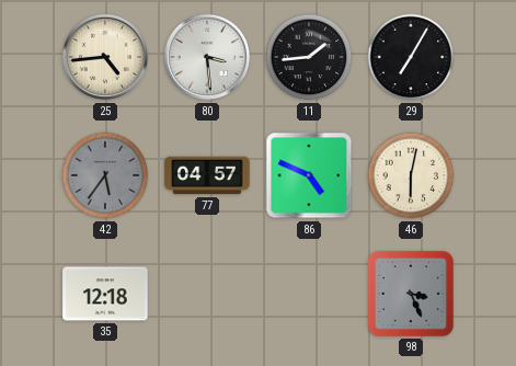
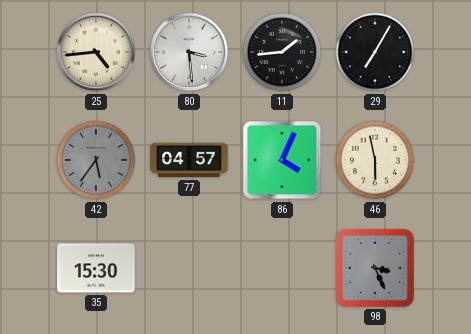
86: 4:49 -> 4:04
46: 6:02 -> 5:58
35: 12:18 -> 15:30
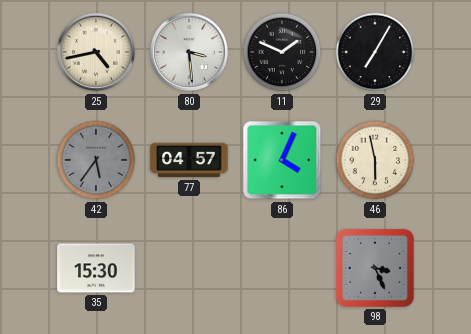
25: 4:44 -> 4:43
11: 1:44 -> 1:49
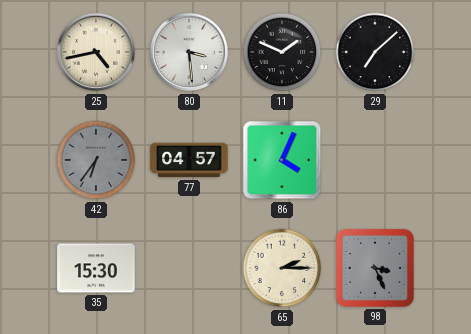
29: 7:05 -> 7:08
42: 5:36 -> 6:36
46: 5:58 -> none
65: none -> 2:15
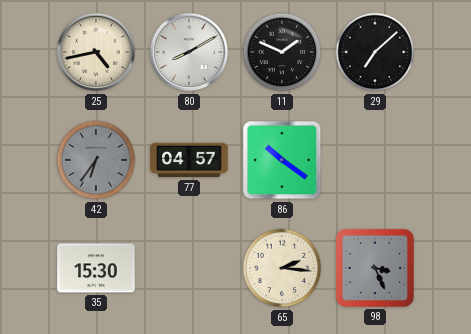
80: 3:29 -> 8:10
86: 4:04 -> 10:21
65: 2:15 -> 2:16
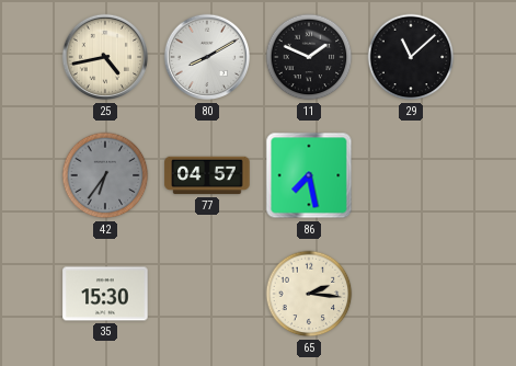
29: 7:08 -> 11:08
86: 10:21 -> 7:28
98: 3:26 -> none
